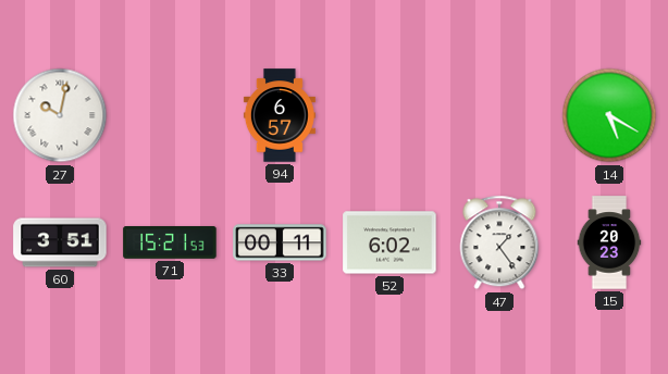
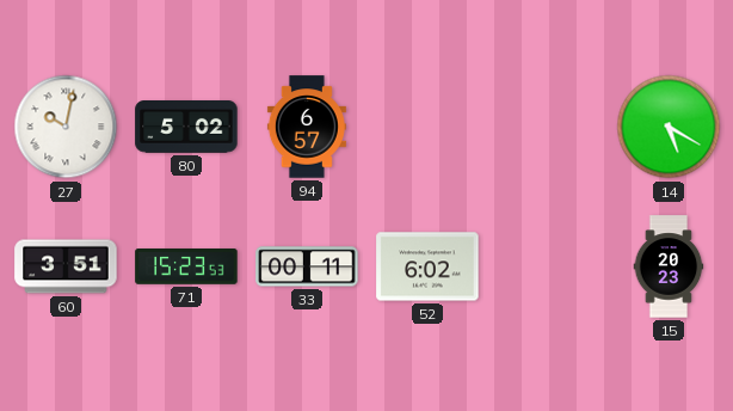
80: none -> 5:02
71: 15:21 -> 15:23
47: 1:24 -> none
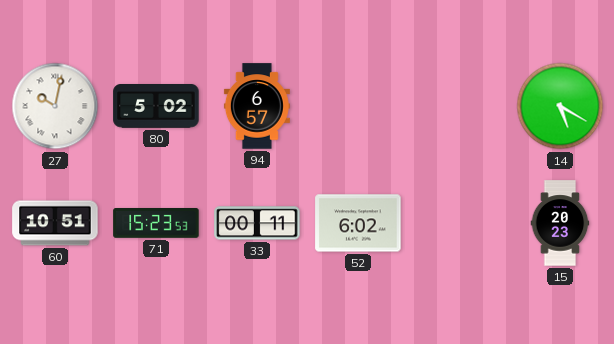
60: 3:51 -> 10:51
